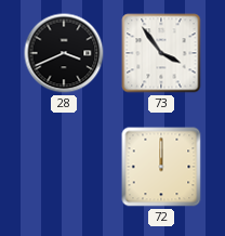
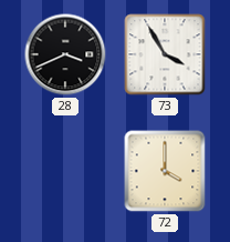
73: 3:54 -> 3:55
72: 12:00 -> 4:00
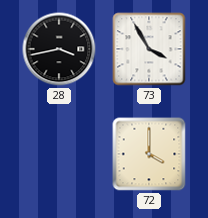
28: 3:41 -> 3:43
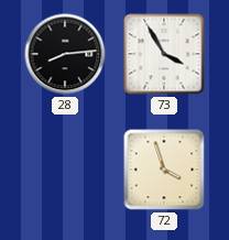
28: 3:43 -> 8:14
72: 4:00 -> 3:57
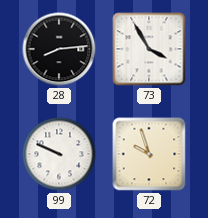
99: none -> 9:49
72: 3:57 -> 9:57
